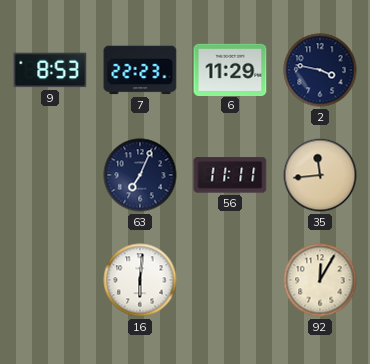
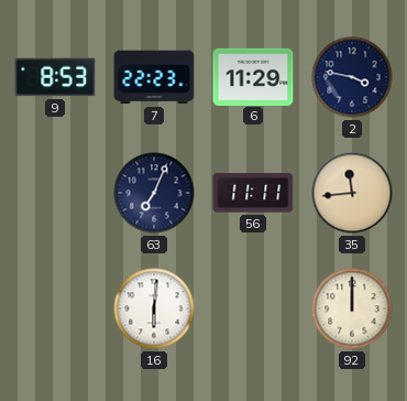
92: 12:05 -> 12:00
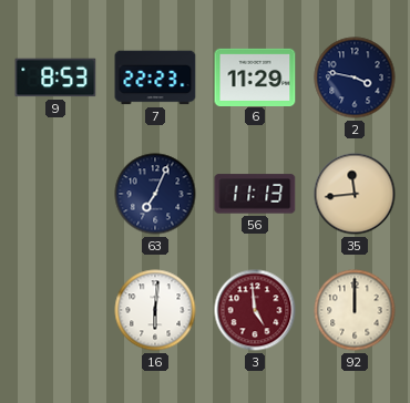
56: 11:11 -> 11:13
3: none -> 4:59
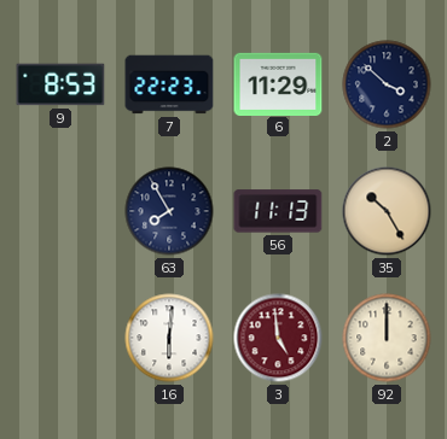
2: 3:47 -> 3:52
63: 7:04 -> 7:55
35: 11:44 -> 10:25
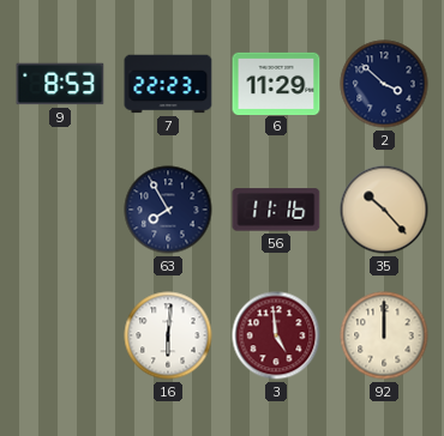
56: 11:13 -> 11:16
35: 10:25 -> 10:23
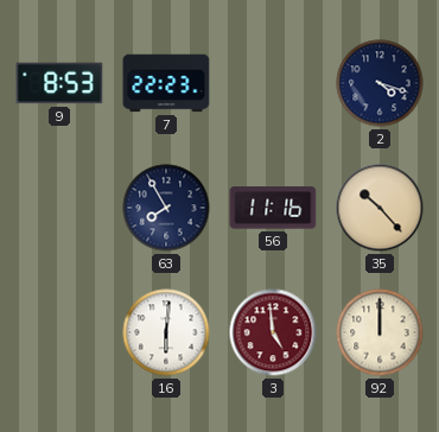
6: 11:29 -> none
2: 3:52 -> 4:18
